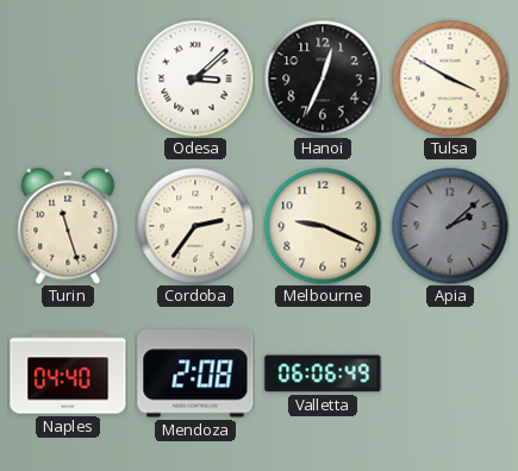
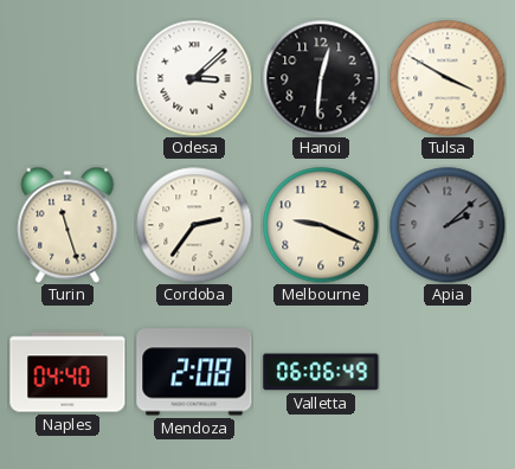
Hanoi: 12:34 -> 12:31
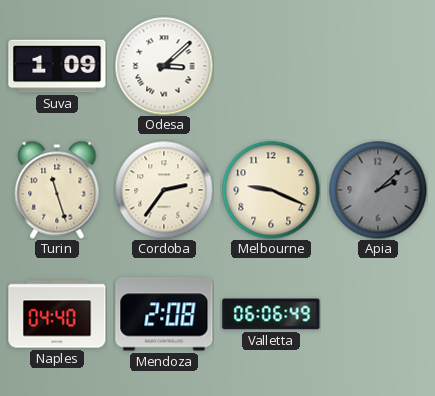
Suva: none -> 1:09
Hanoi: 12:31 -> none
Tulsa: 3:50 -> none
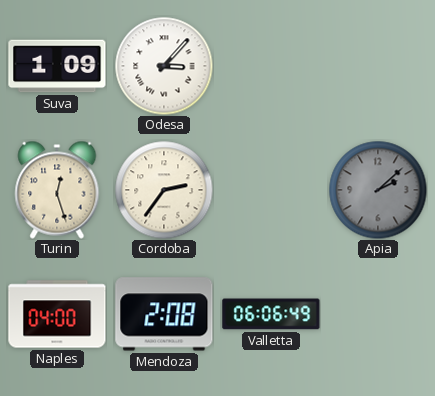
Odesa: 3:08 -> 3:07
Turin: 11:27 -> 12:27
Melbourne: 9:19 -> none
Naples: 04:40 -> 04:00
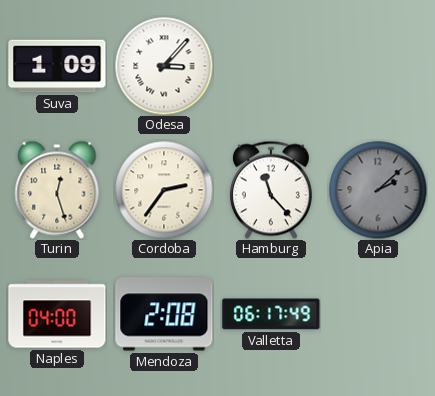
Hamburg: none -> 11:23
Valletta: 06:06 -> 06:17
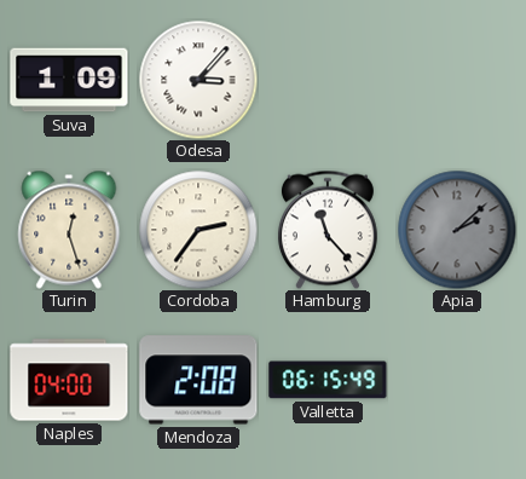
Valletta: 06:17 -> 06:15
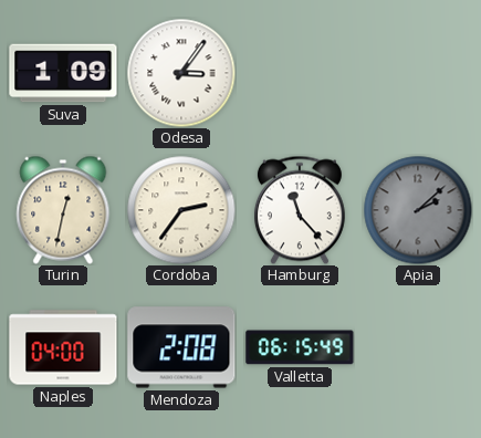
Odesa: 3:07 -> 3:06
Turin: 12:27 -> 12:32
